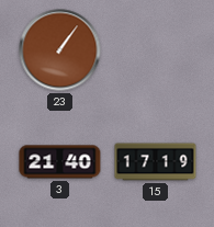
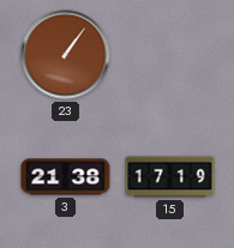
3: 21:40 -> 21:38
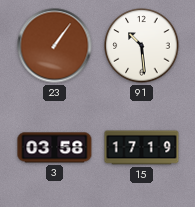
91: none -> 10:29
3: 21:38 -> 03:58
